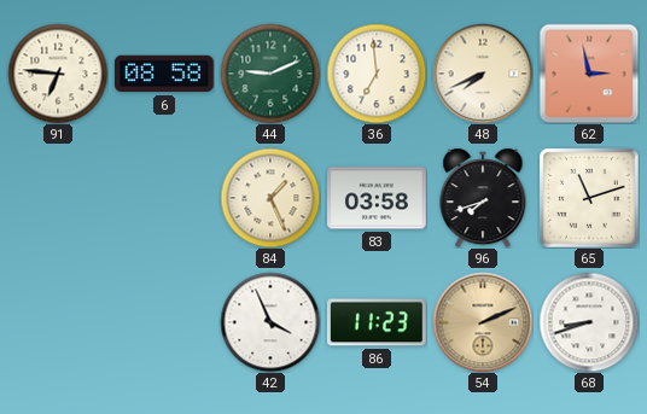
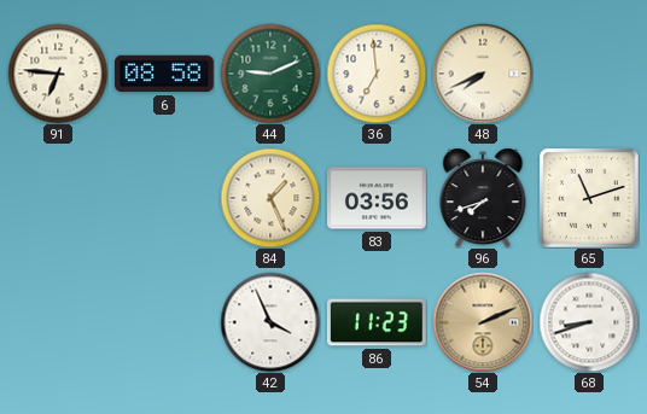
62: 2:58 -> none
83: 03:58 -> 03:56
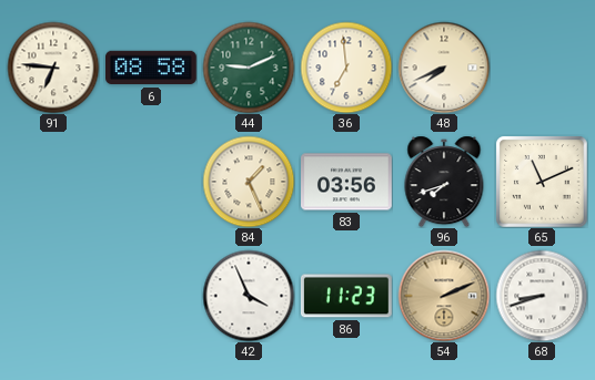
65: 11:12 -> 11:11
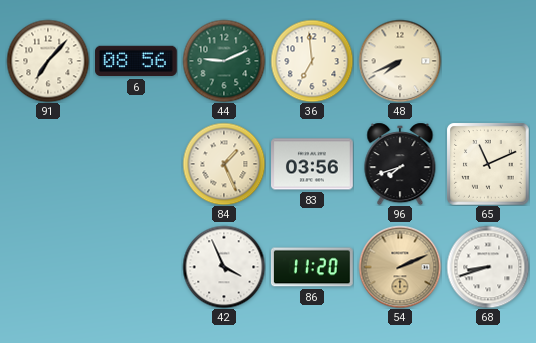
91: 6:46 -> 7:07
6: 08:58 -> 08:56
86: 11:23 -> 11:20
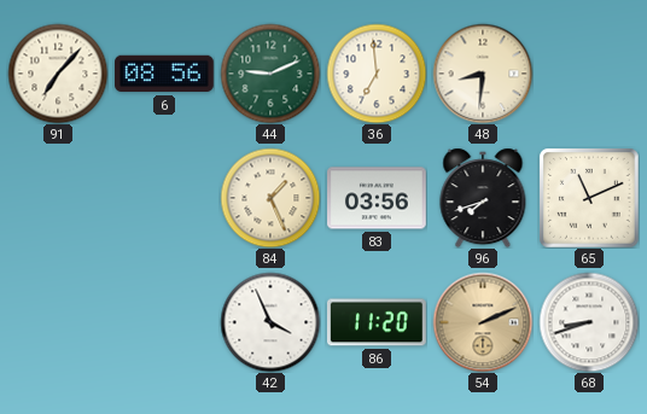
48: 7:41 -> 8:31
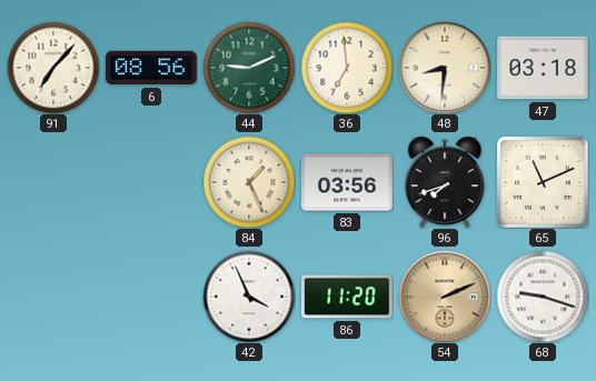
47: none -> 03:18
68: 8:42 -> 9:18
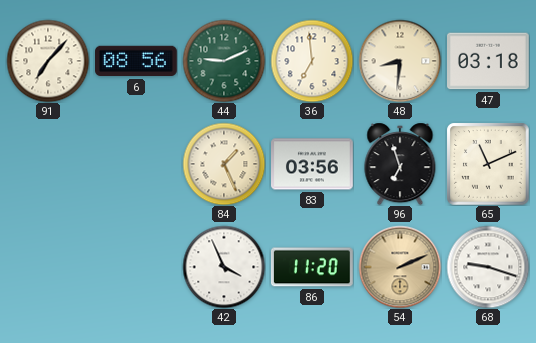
96: 7:42 -> 6:57
